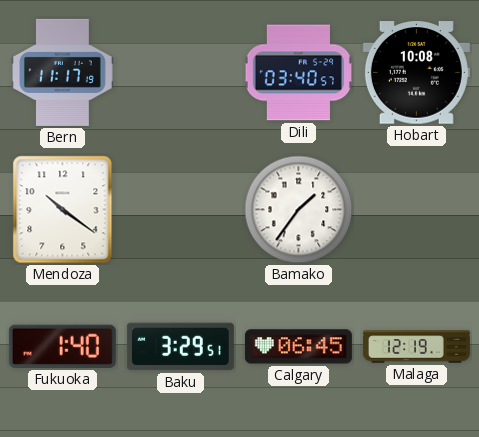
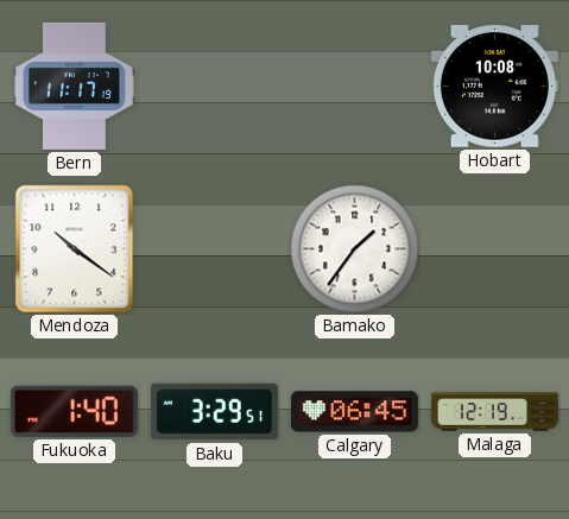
Dili: 03:40 -> none
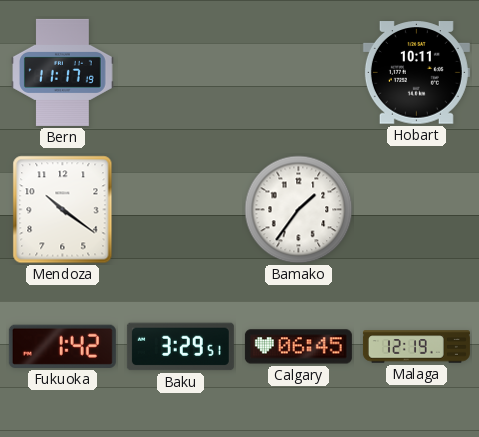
Hobart: 10:08 -> 10:11
Fukuoka: 1:40 -> 1:42
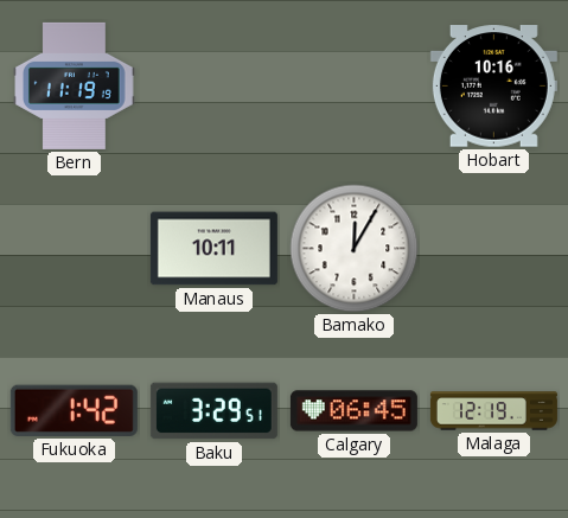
Bern: 11:17 -> 11:19
Hobart: 10:11 -> 10:16
Mendoza: 10:21 -> none
Manaus: none -> 10:11
Bamako: 1:36 -> 12:05
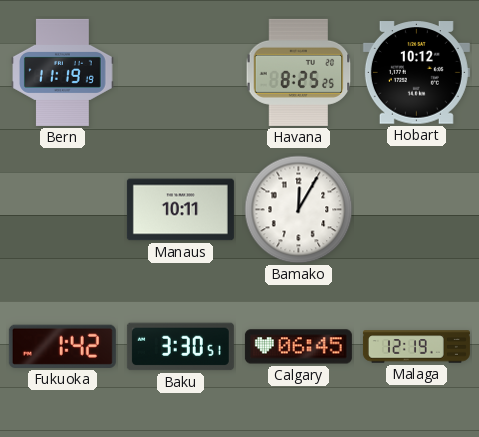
Havana: none -> 8:25
Hobart: 10:16 -> 10:12
Baku: 3:29 -> 3:30
